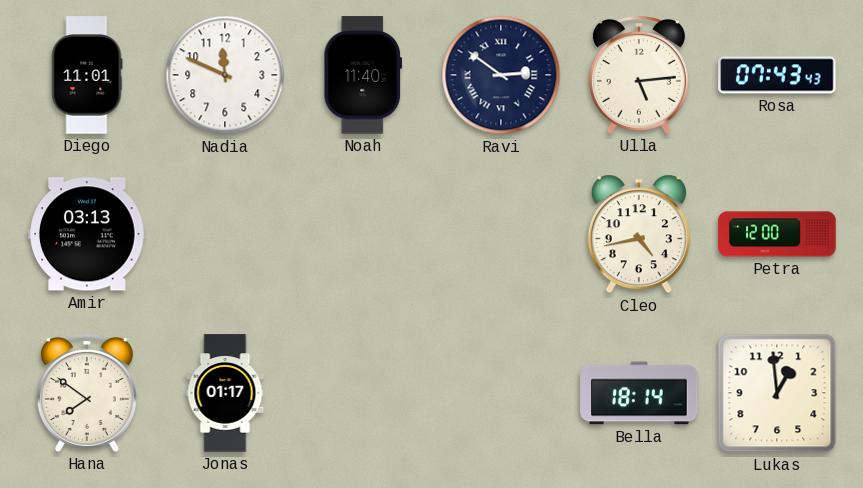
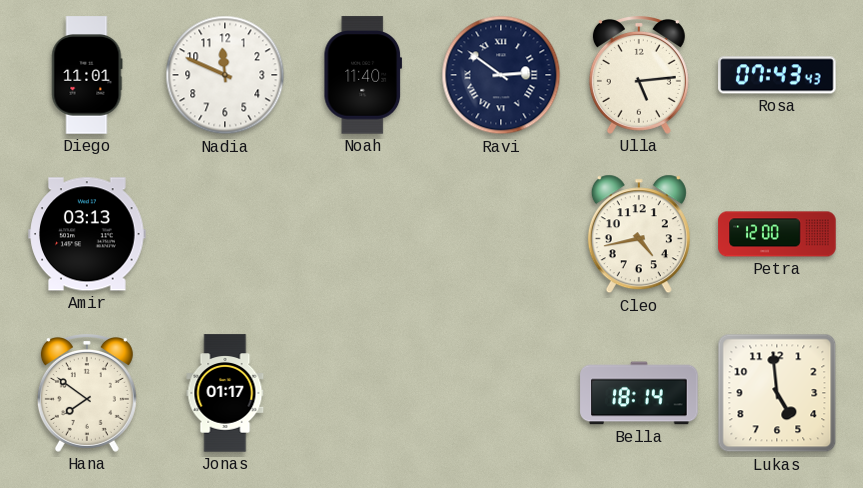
Lukas: 12:59 -> 4:59
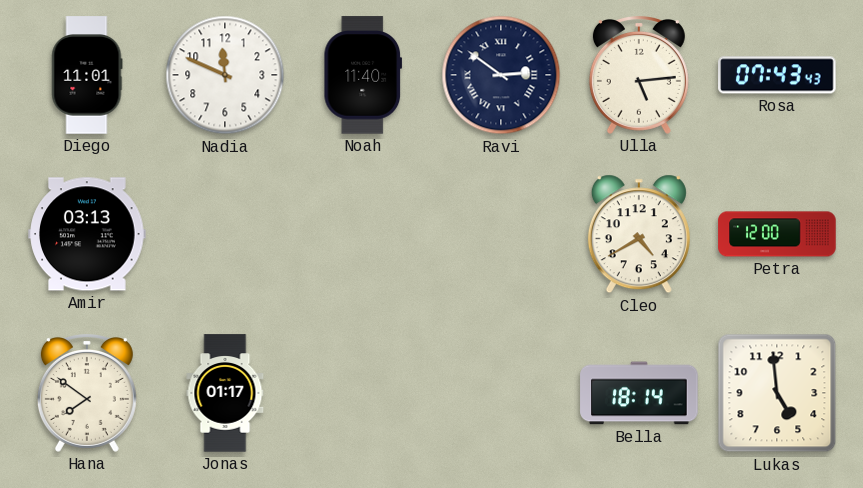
Cleo: 4:43 -> 4:40
